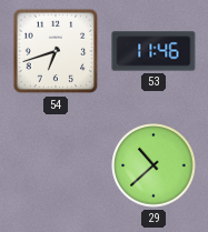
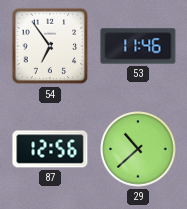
54: 6:42 -> 6:54
87: none -> 12:56
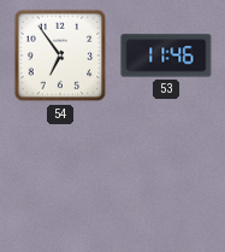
87: 12:56 -> none
29: 10:38 -> none
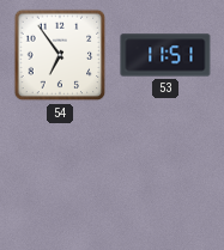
53: 11:46 -> 11:51
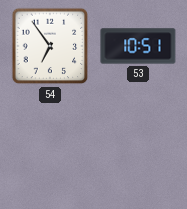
53: 11:51 -> 10:51
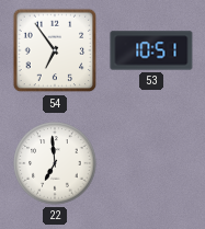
22: none -> 6:59
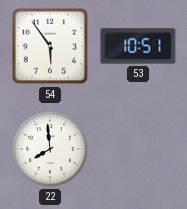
54: 6:54 -> 5:54
22: 6:59 -> 7:59
